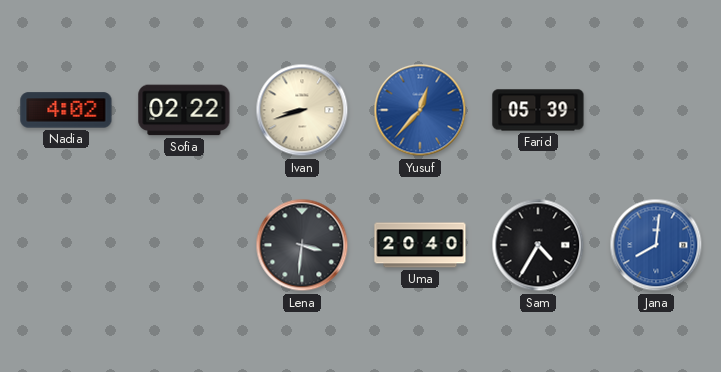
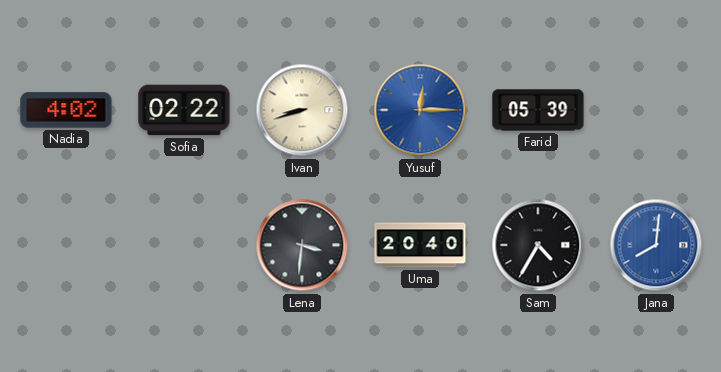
Yusuf: 12:37 -> 12:15
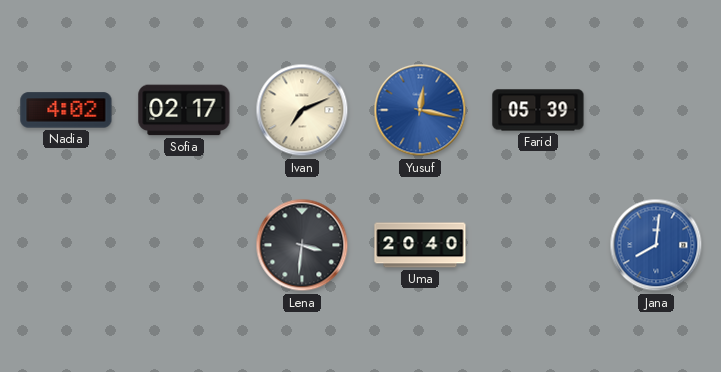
Sofia: 02:22 -> 02:17
Ivan: 8:42 -> 7:11
Yusuf: 12:15 -> 12:17
Sam: 4:35 -> none
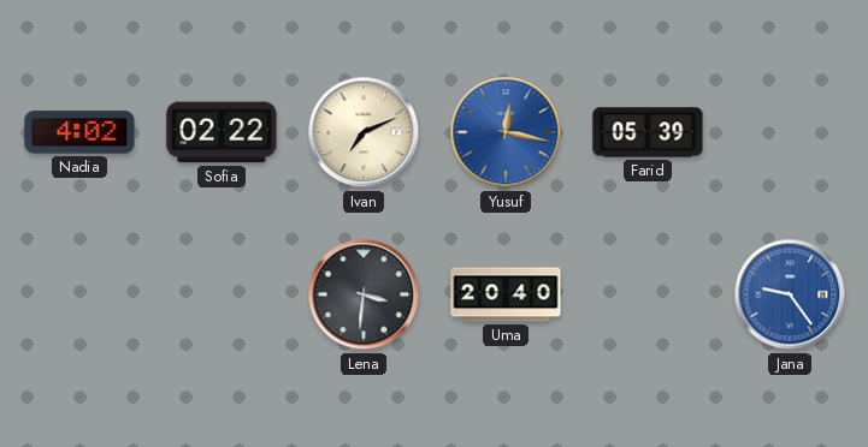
Sofia: 02:17 -> 02:22
Jana: 8:01 -> 9:24
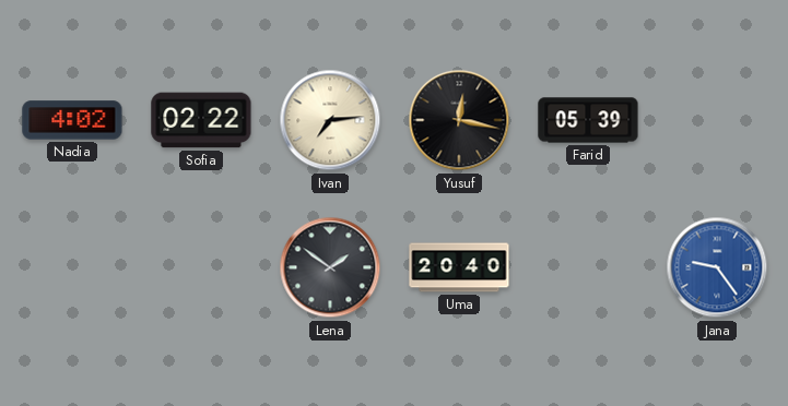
Ivan: 7:11 -> 7:14
Yusuf dial: blue -> black
Lena: 3:31 -> 1:51
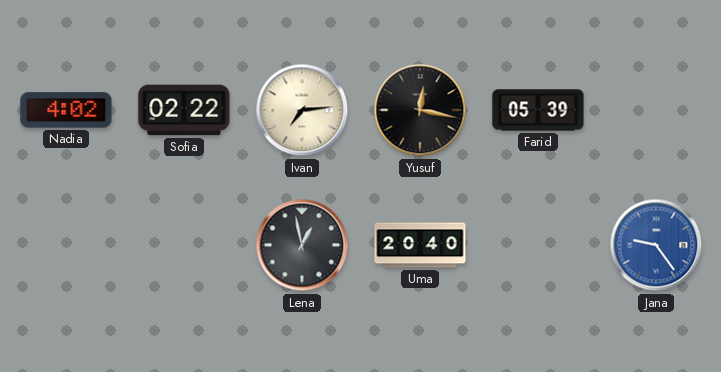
Lena: 1:51 -> 12:58
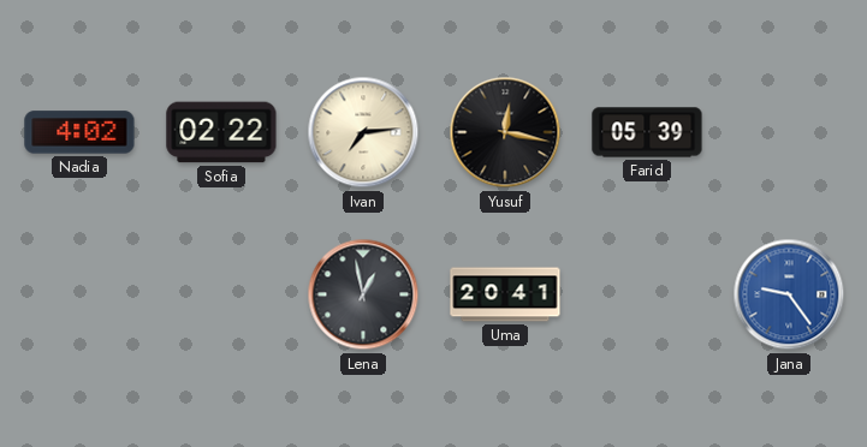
Uma: 20:40 -> 20:41
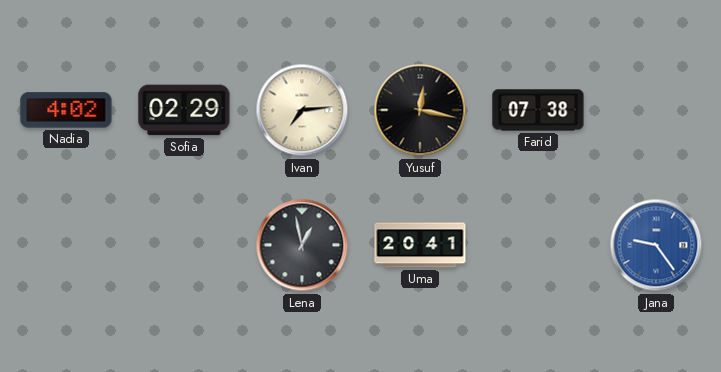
Sofia: 02:22 -> 02:29
Farid: 05:39 -> 07:38
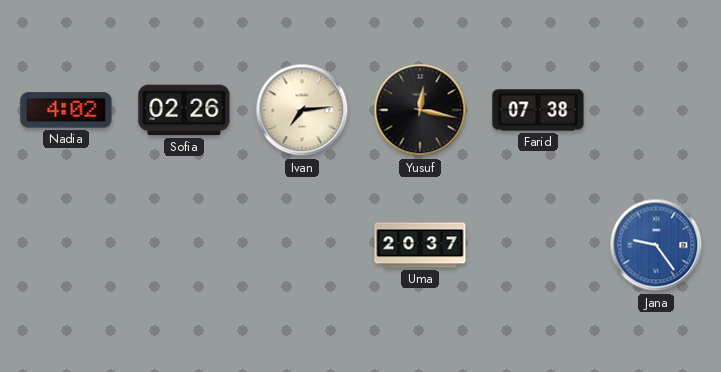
Sofia: 02:29 -> 02:26
Lena: 12:58 -> none
Uma: 20:41 -> 20:37
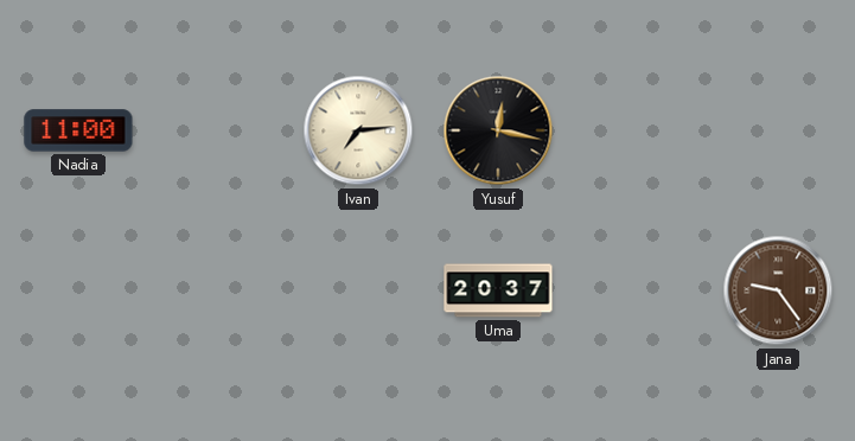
Nadia: 4:02 -> 11:00
Sofia: 02:26 -> none
Farid: 07:38 -> none
Jana dial: blue -> brown
